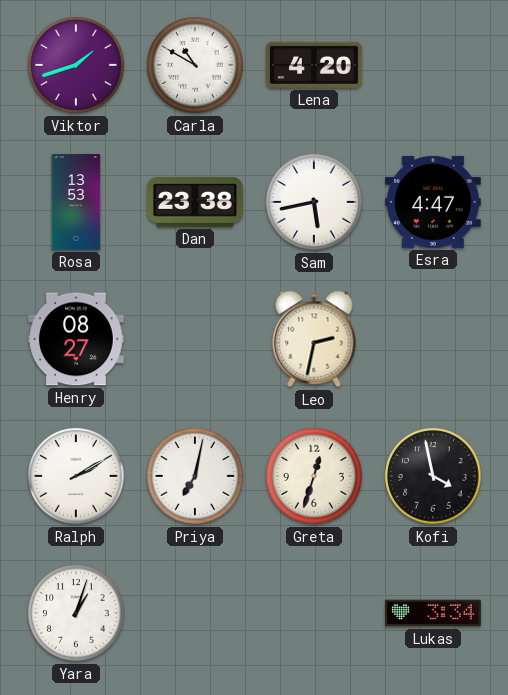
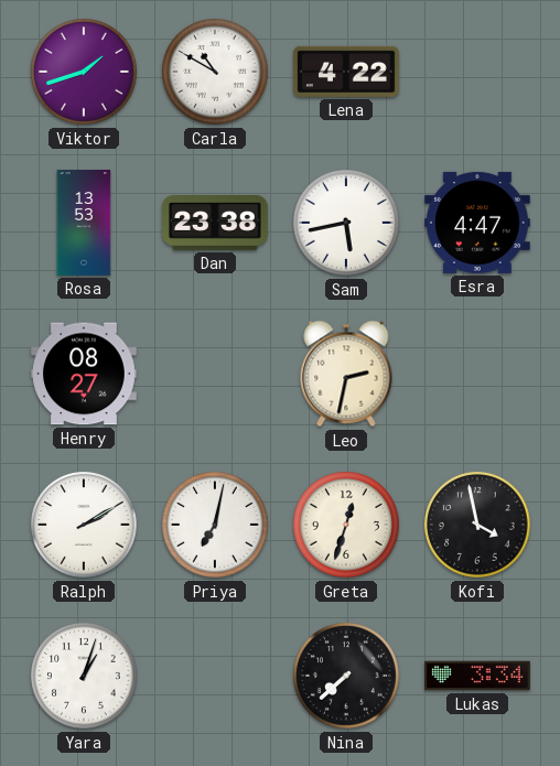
Lena: 4:20 -> 4:22
Nina: none -> 7:38
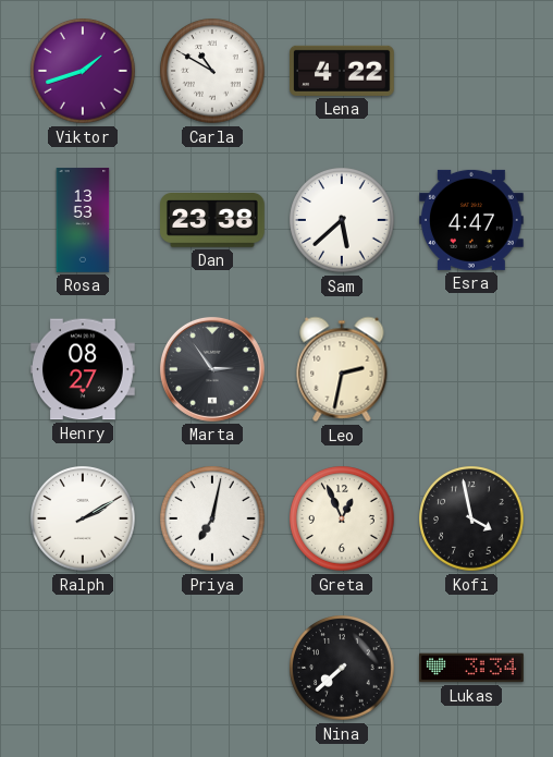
Sam: 5:43 -> 5:38
Marta: none -> 2:54
Greta: 12:33 -> 12:56
Yara: 1:03 -> none
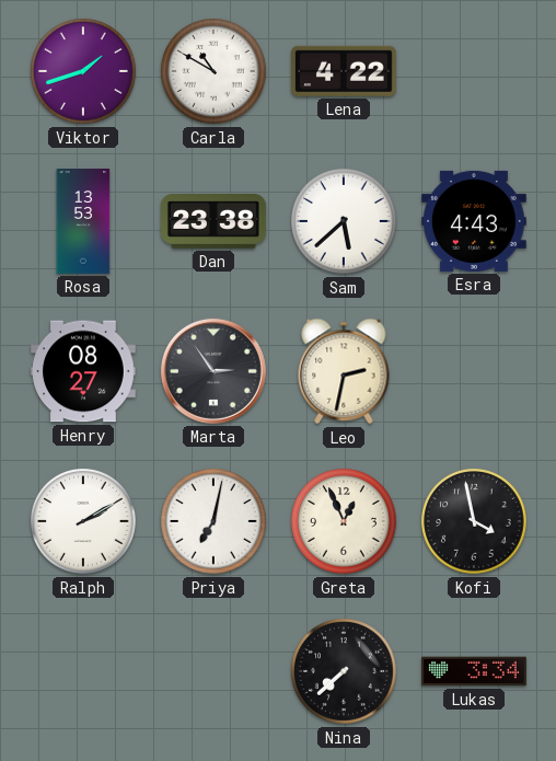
Esra: 4:47 -> 4:43
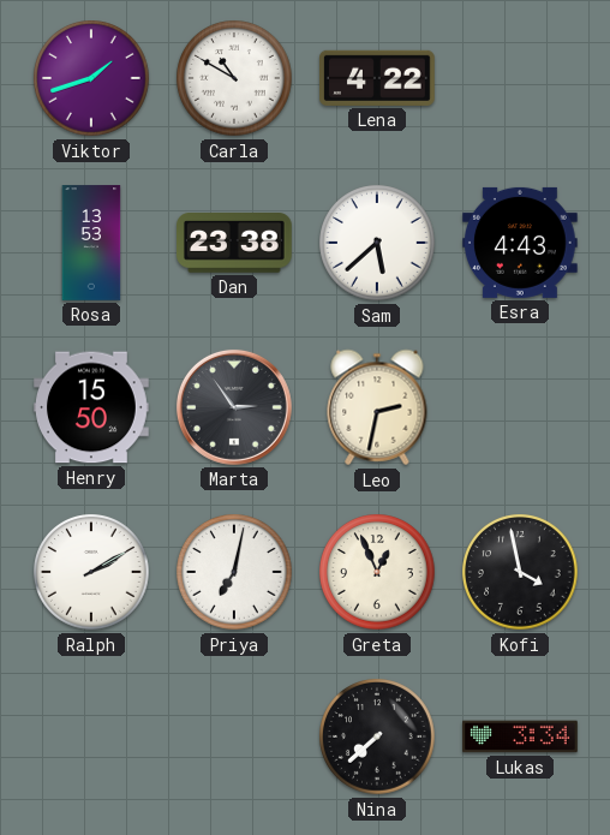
Henry: 08:27 -> 15:50
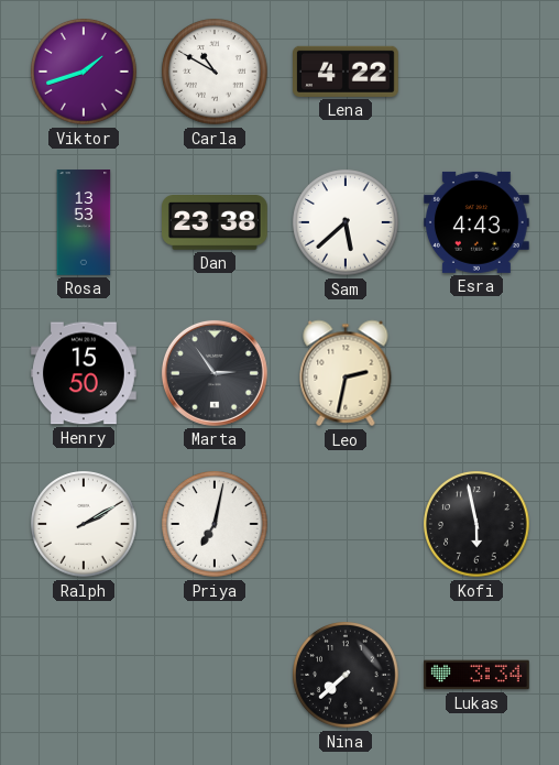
Greta: 12:56 -> none
Kofi: 3:58 -> 5:58
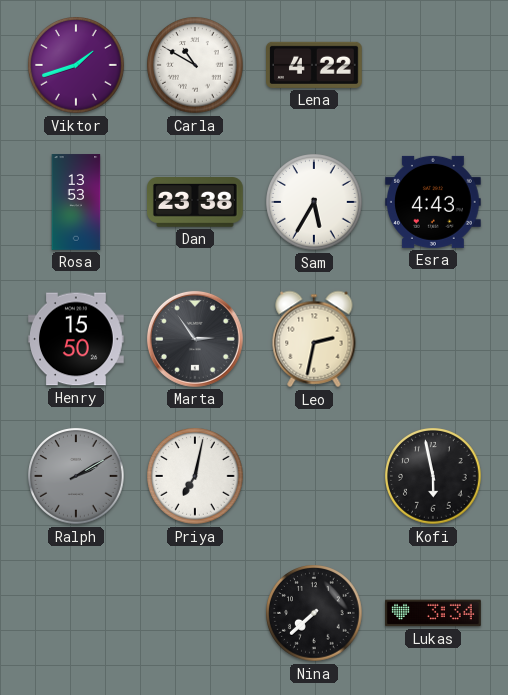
Sam: 5:38 -> 5:35
Ralph dial: white -> grey
